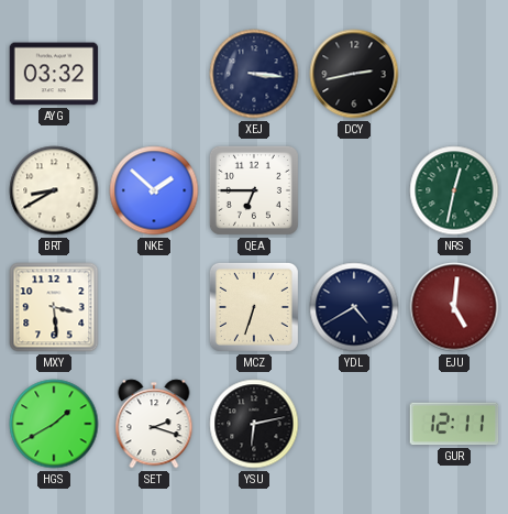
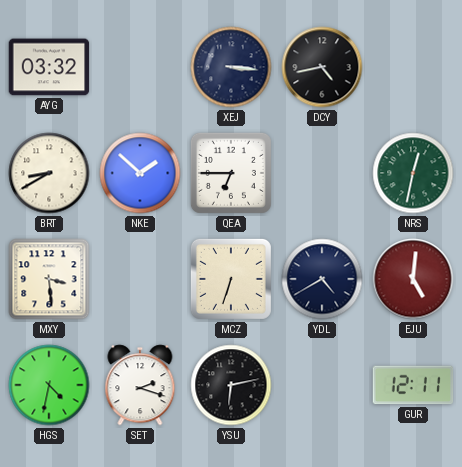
DCY: 2:43 -> 4:43
HGS: 1:40 -> 4:32
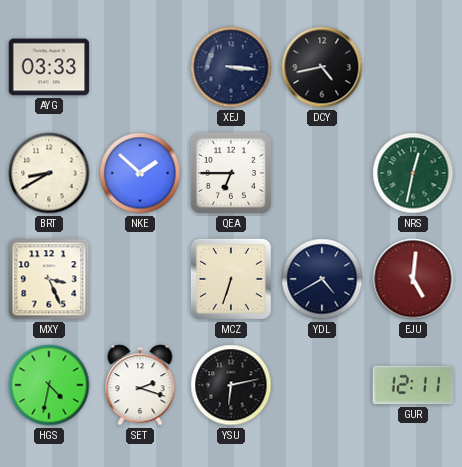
AYG: 03:32 -> 03:33
MXY: 3:29 -> 3:26
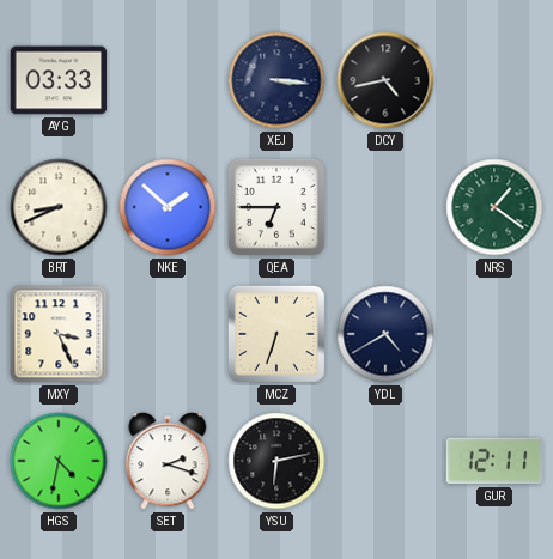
BRT: 8:40 -> 8:41
NRS: 12:32 -> 1:21
EJU: 5:01 -> none
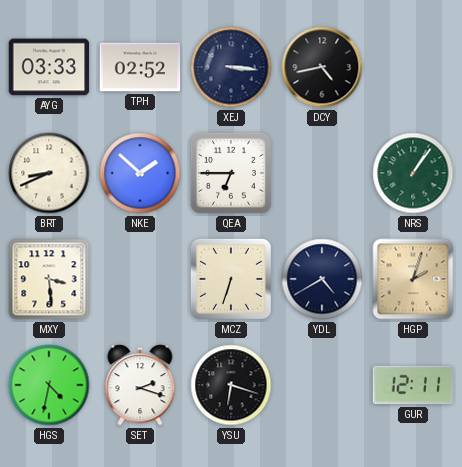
TPH: none -> 02:52
NRS: 1:21 -> 1:06
MXY: 3:26 -> 3:29
HGP: none -> 2:03
YSU: 6:13 -> 6:18
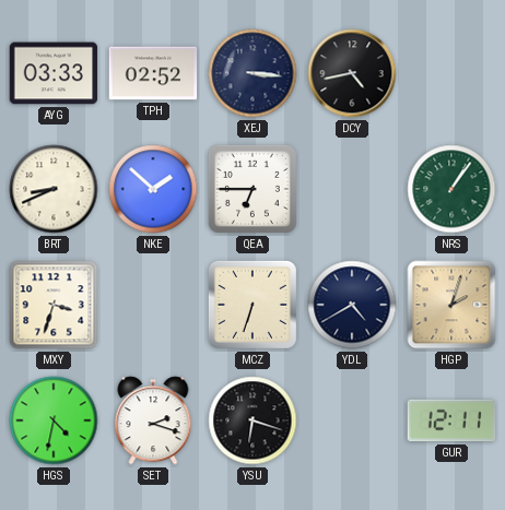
MXY: 3:29 -> 3:33
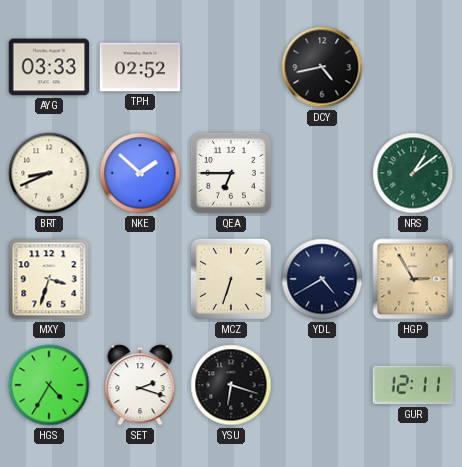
XEJ: 3:16 -> none
NRS: 1:06 -> 1:09
HGP: 2:03 -> 2:55
HGS: 4:32 -> 4:35
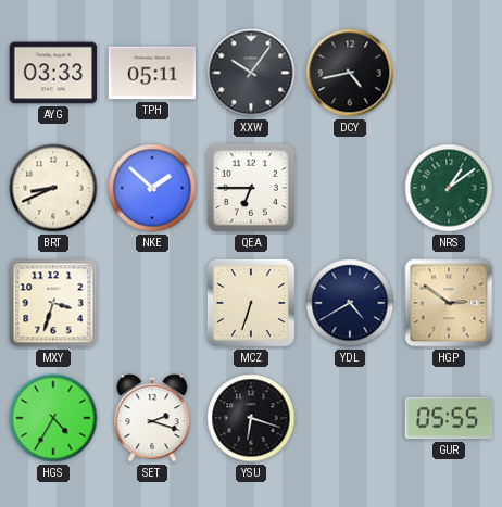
TPH: 02:52 -> 05:11
XXW: none -> 10:06
HGP: 2:55 -> 2:51
GUR: 12:11 -> 05:55
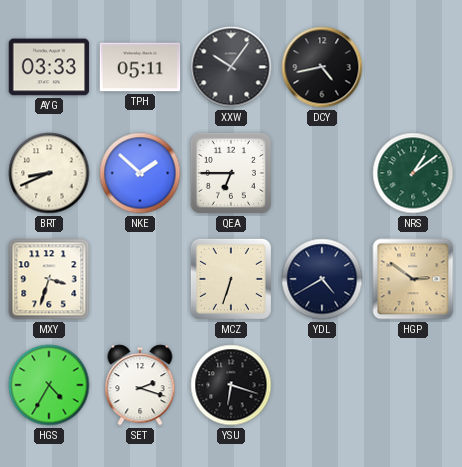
GUR: 05:55 -> none
